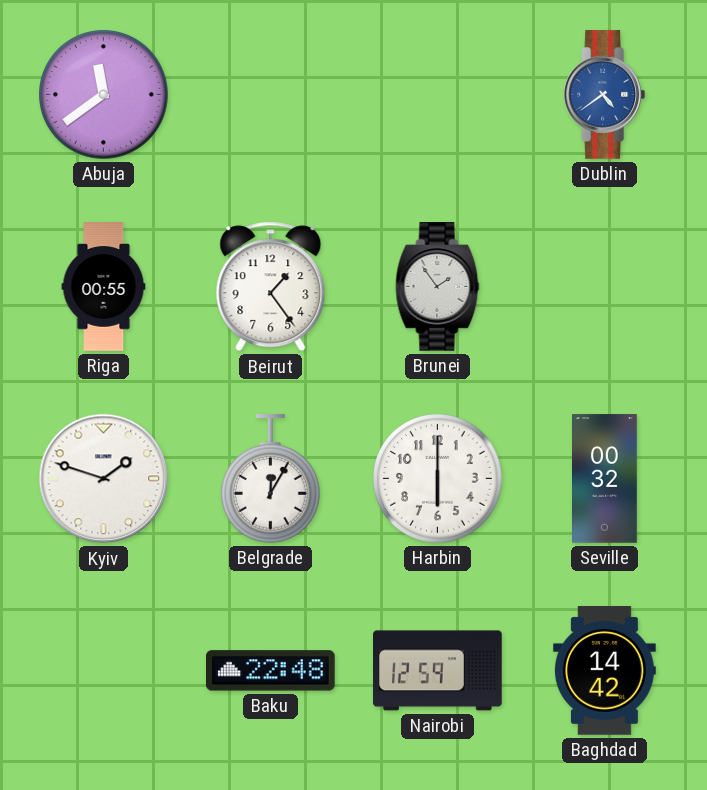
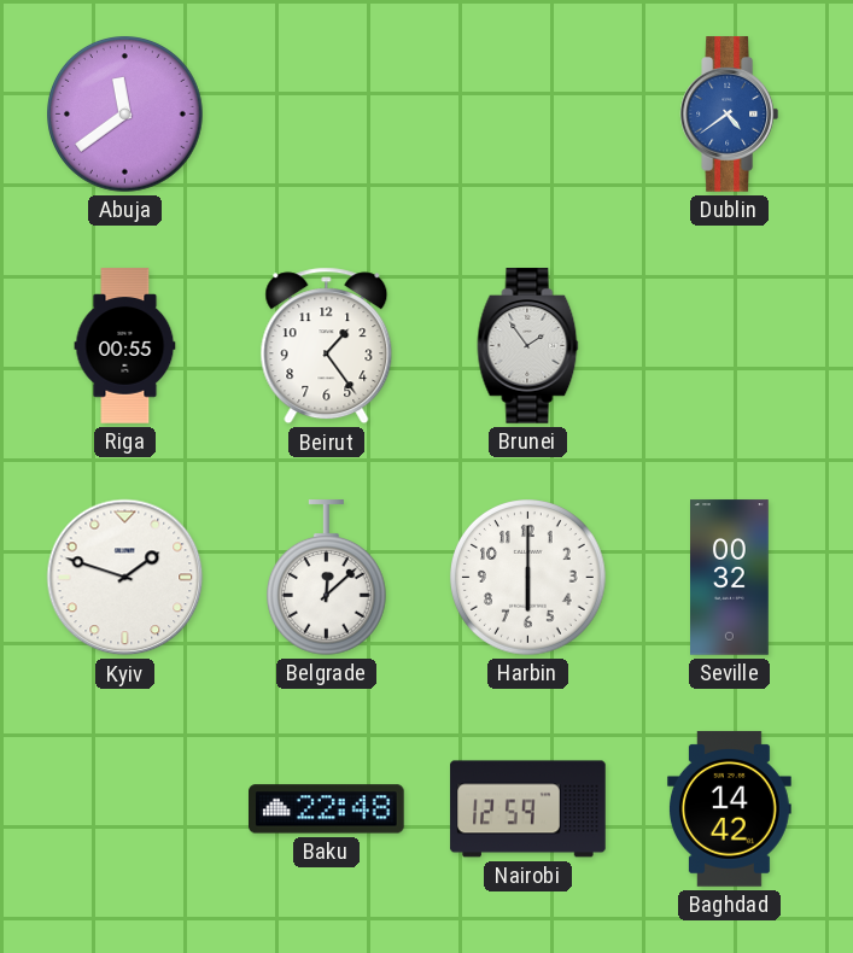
Belgrade: 12:05 -> 12:08
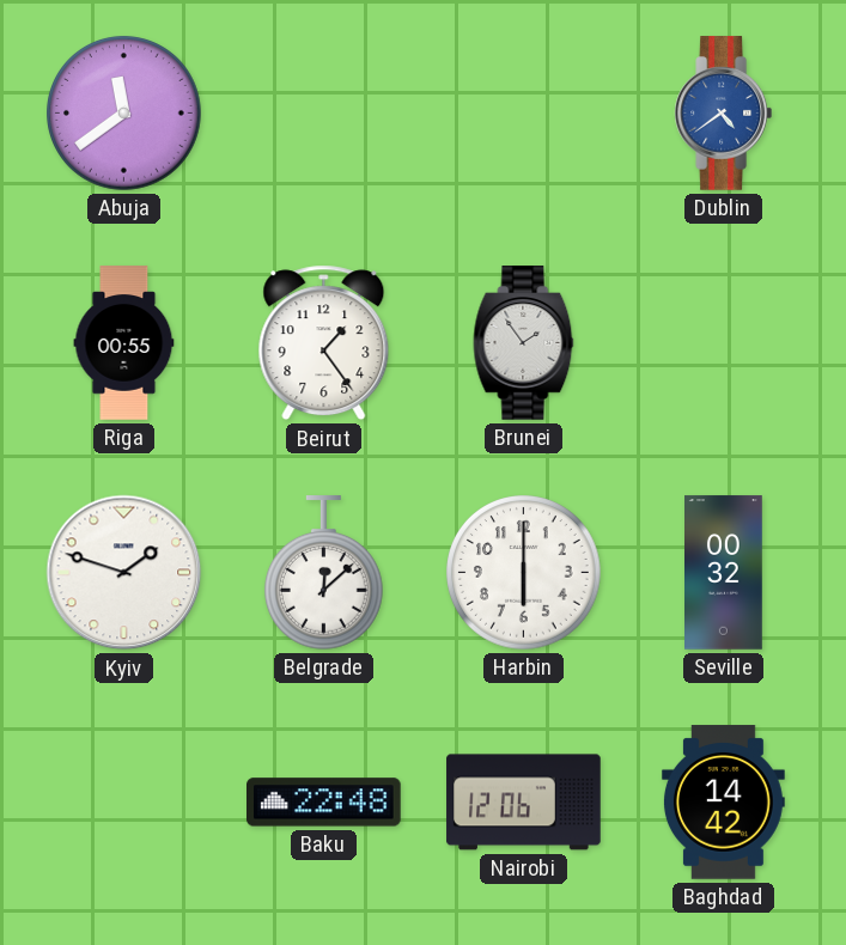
Nairobi: 12:59 -> 12:06
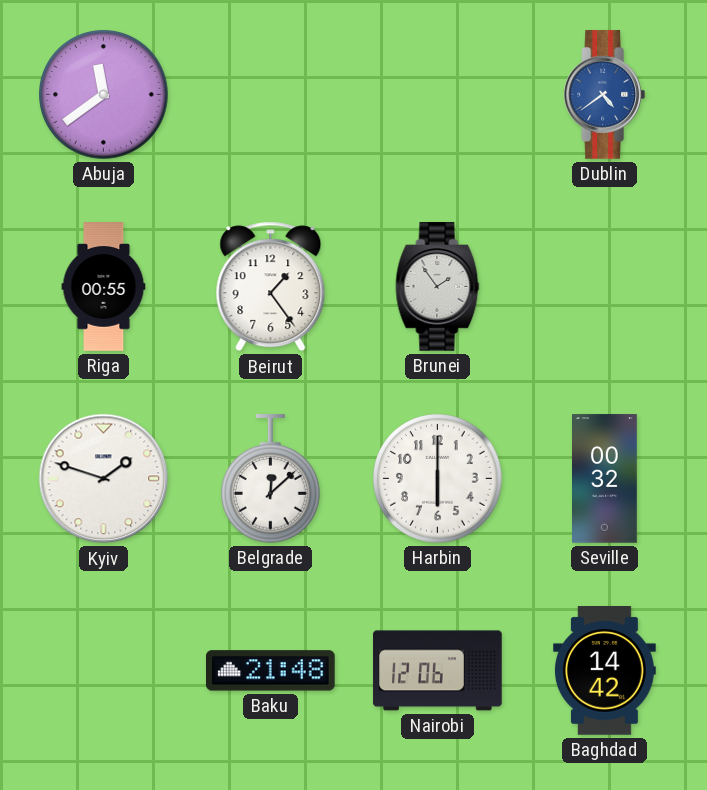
Baku: 22:48 -> 21:48
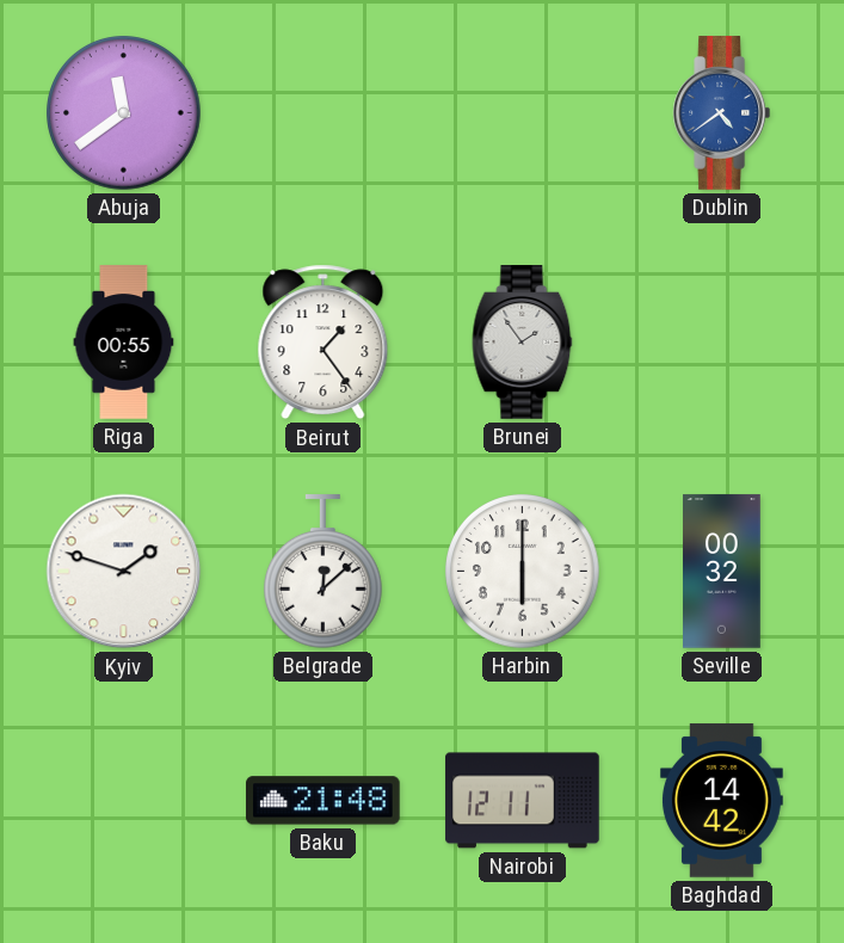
Nairobi: 12:06 -> 12:11
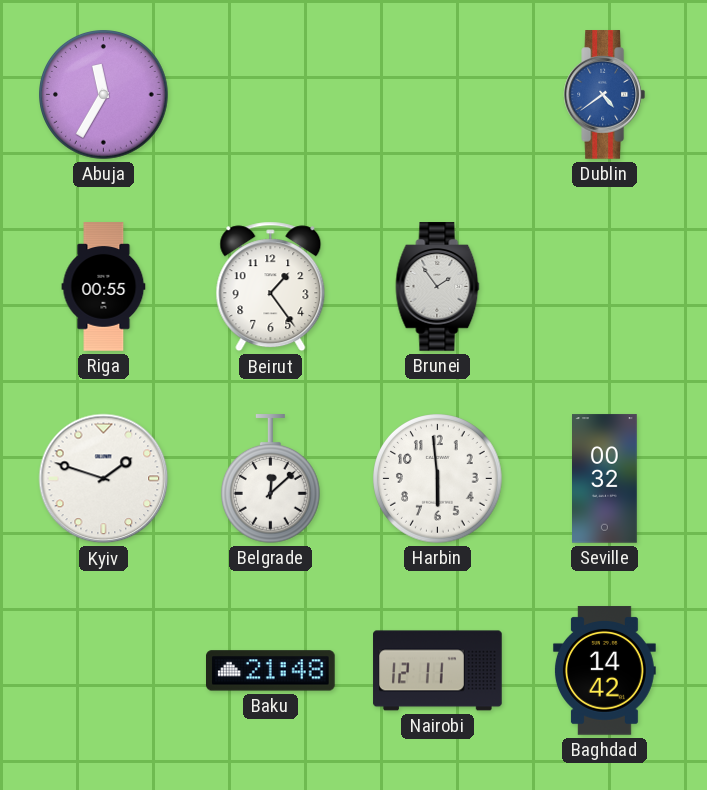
Abuja: 11:39 -> 11:35
Harbin: 6:00 -> 5:59
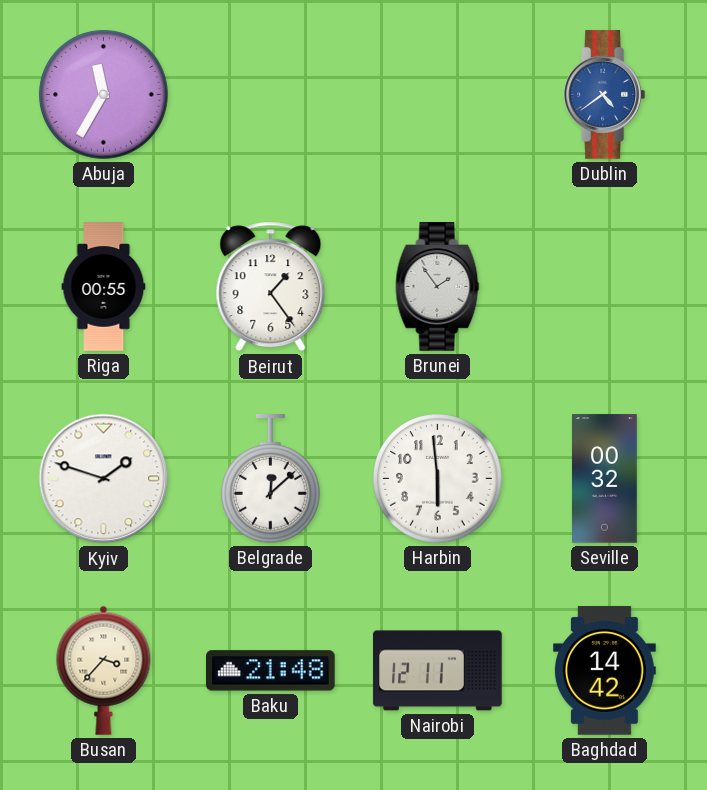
Busan: none -> 3:37
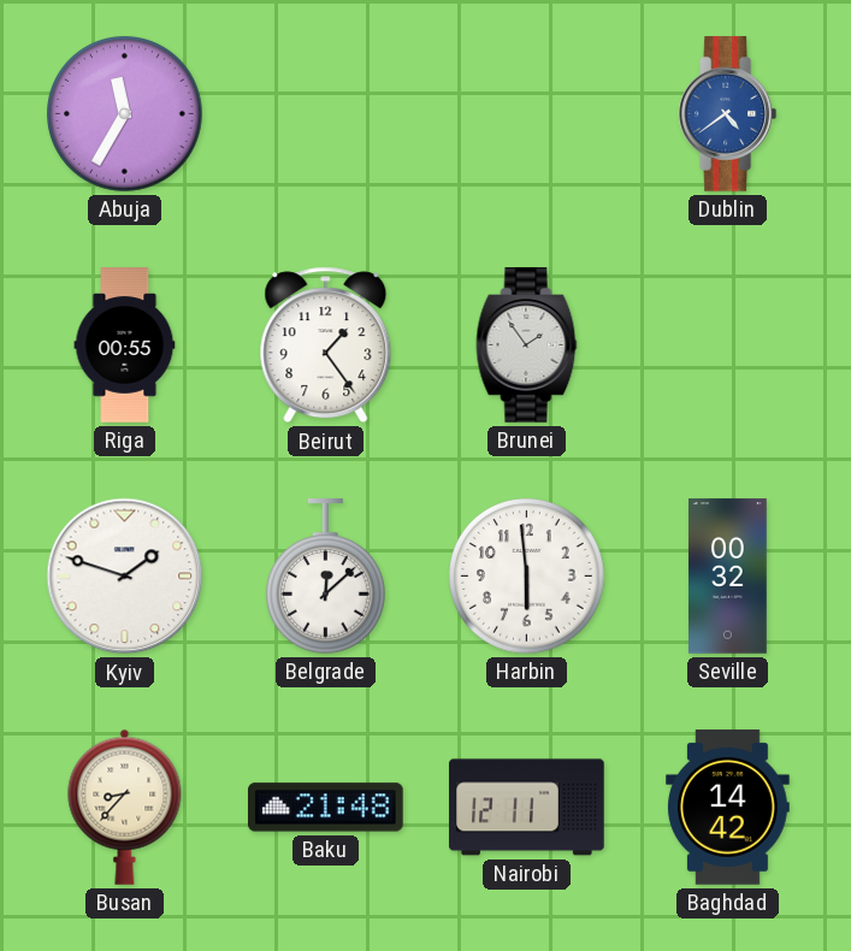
Busan: 3:37 -> 8:37
